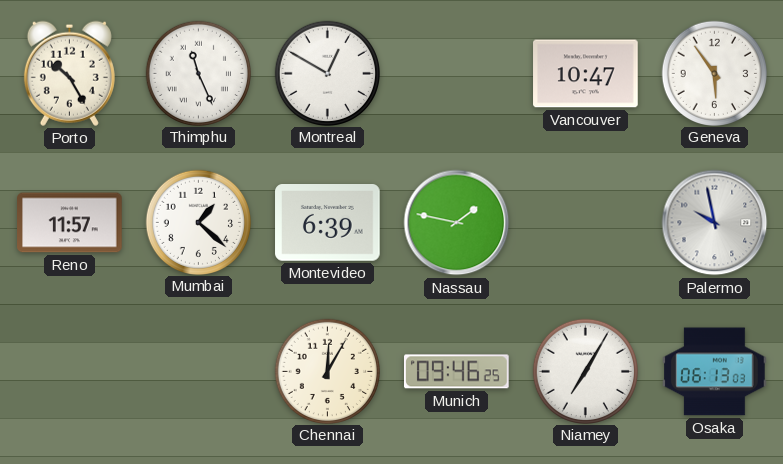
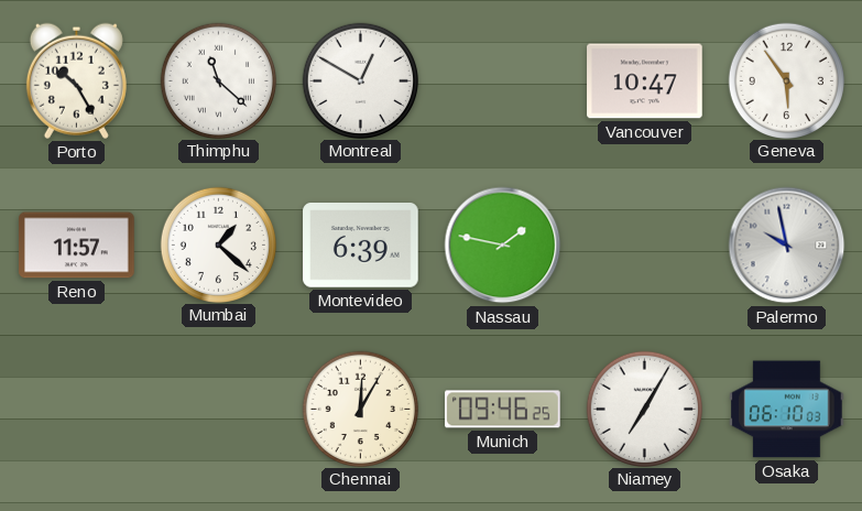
Thimphu: 11:26 -> 11:22
Osaka: 06:13 -> 06:10
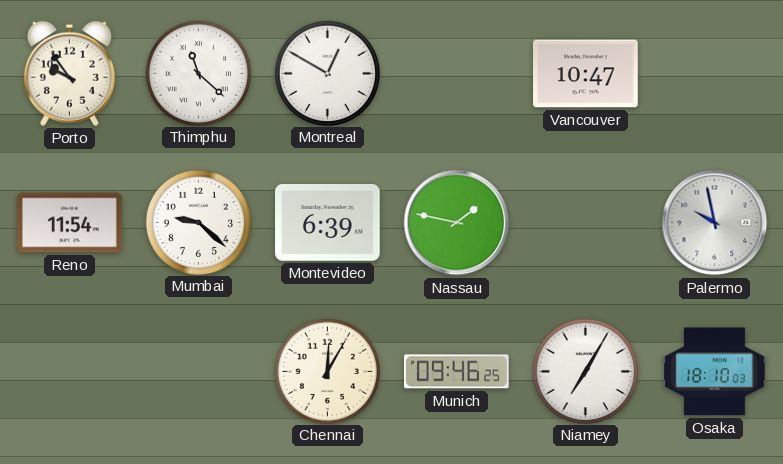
Porto: 10:25 -> 9:54
Geneva: 5:54 -> none
Reno: 11:57 -> 11:54
Mumbai: 1:22 -> 9:22
Osaka: 06:10 -> 18:10
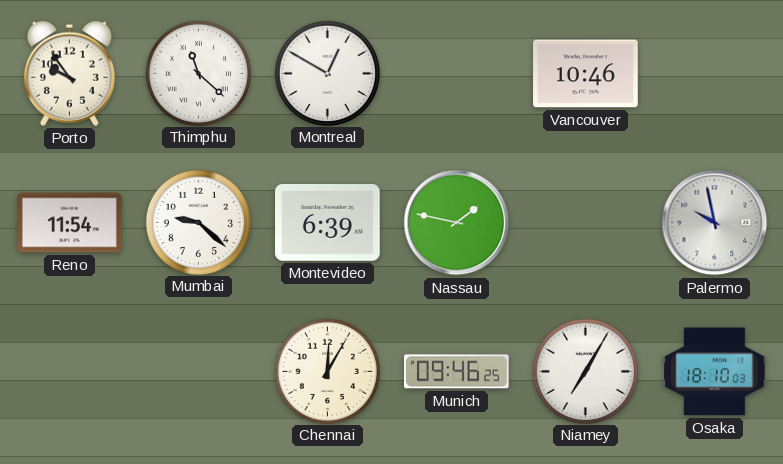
Vancouver: 10:47 -> 10:46
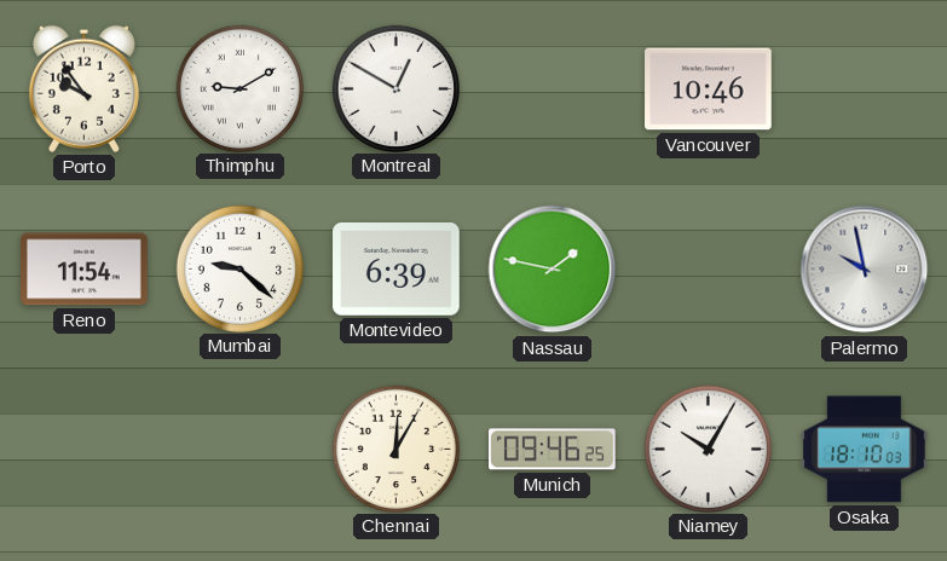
Thimphu: 11:22 -> 9:10
Niamey: 7:05 -> 10:05
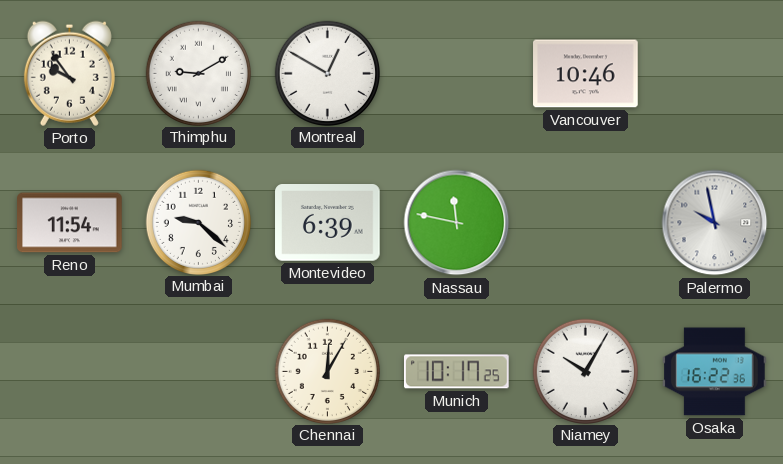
Nassau: 1:47 -> 11:47
Munich: 09:46 -> 10:17
Osaka: 18:10 -> 16:22
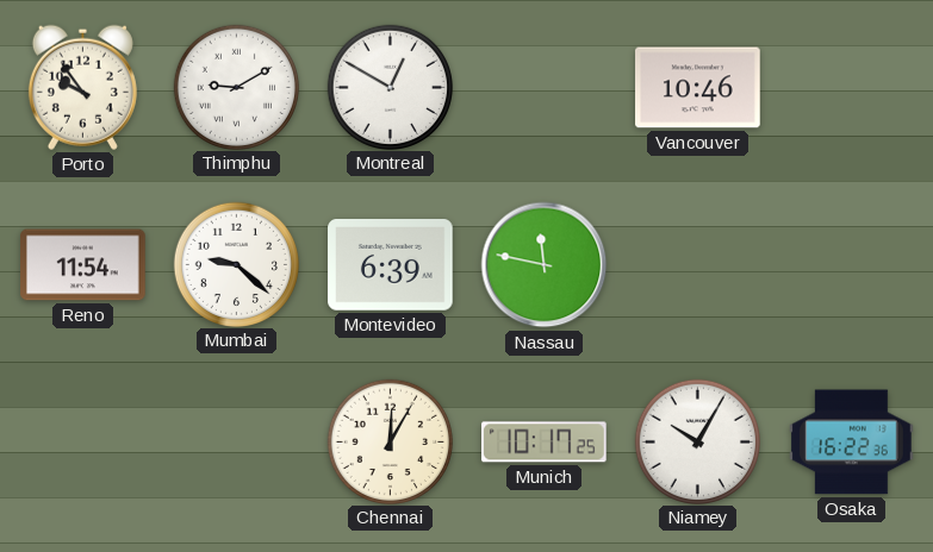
Palermo: 9:58 -> none
